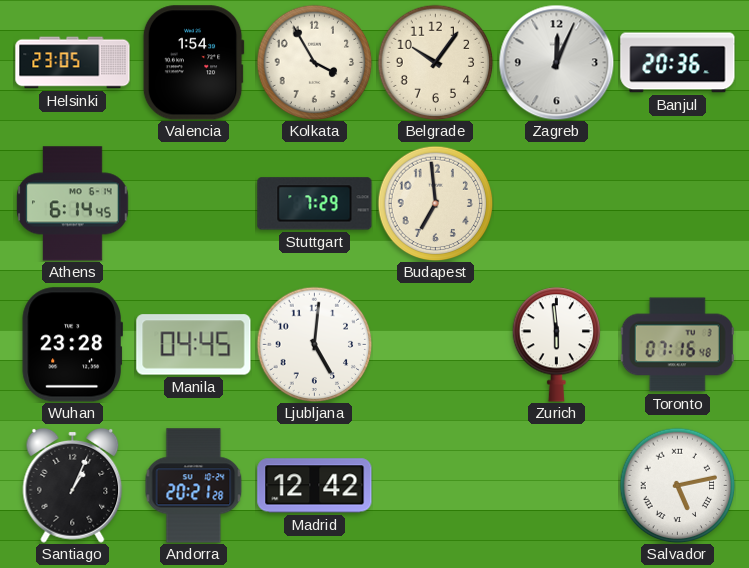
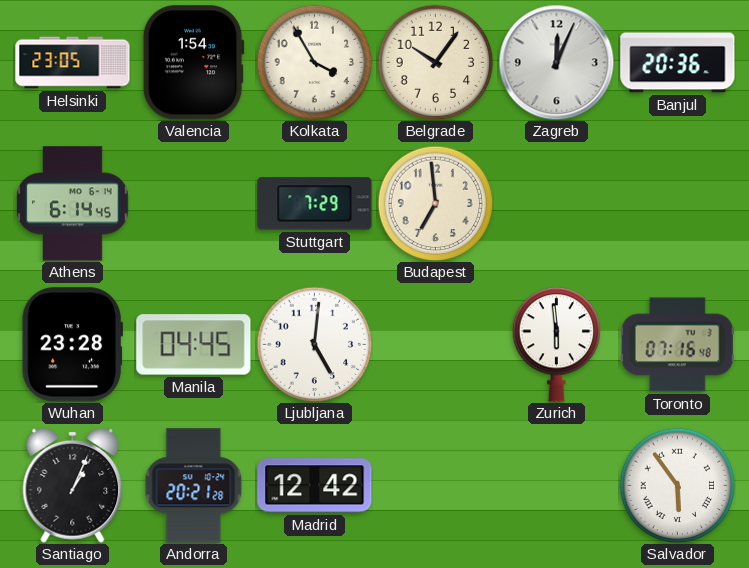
Salvador: 5:13 -> 5:54
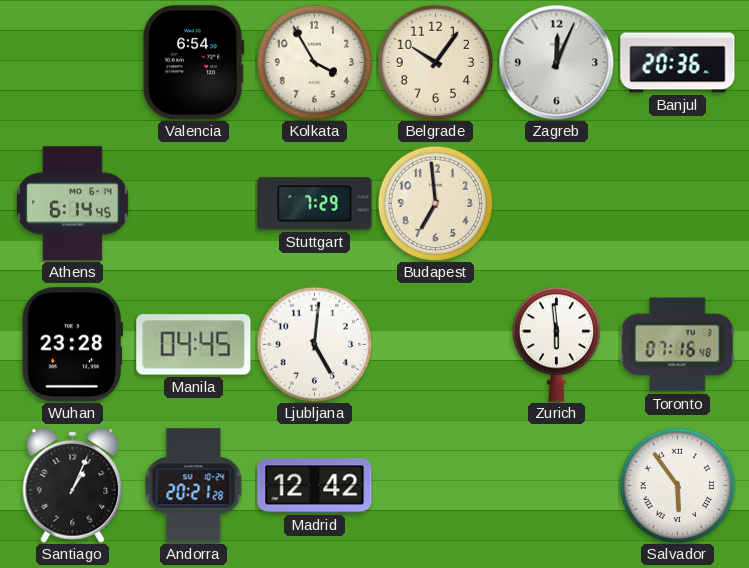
Helsinki: 23:05 -> none
Valencia: 1:54 -> 6:54
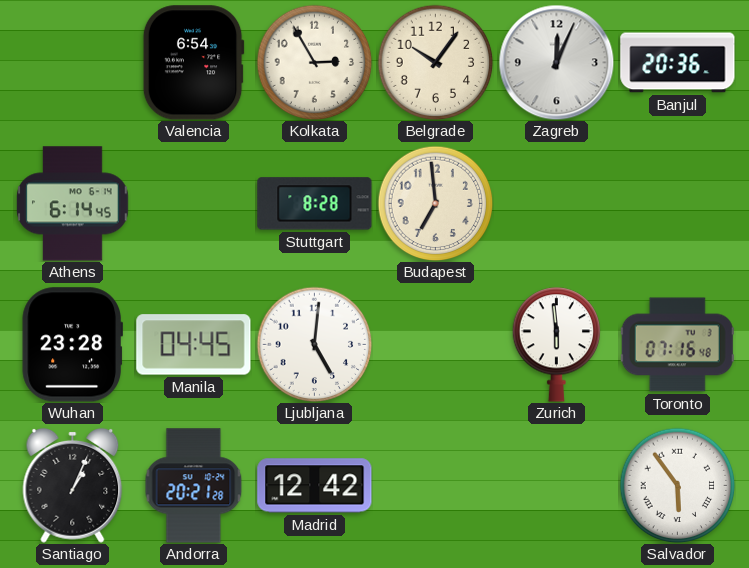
Kolkata: 3:55 -> 2:55
Stuttgart: 7:29 -> 8:28
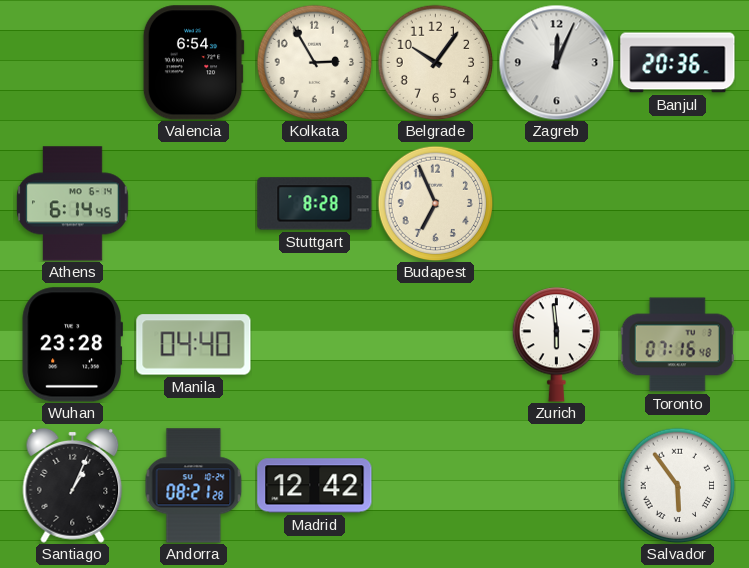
Budapest: 6:59 -> 6:56
Manila: 04:45 -> 04:40
Ljubljana: 5:01 -> none
Andorra: 20:21 -> 08:21
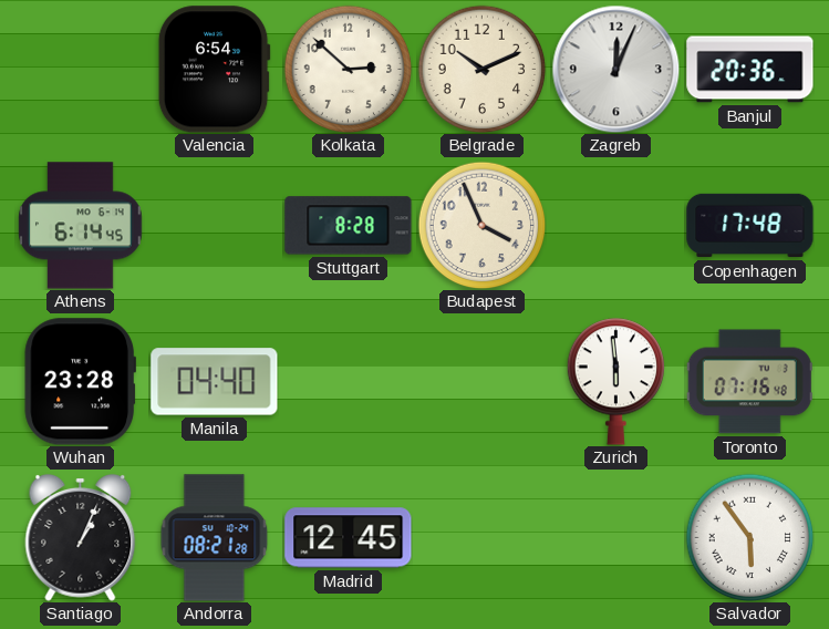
Kolkata: 2:55 -> 2:52
Belgrade: 10:06 -> 10:11
Budapest: 6:56 -> 3:56
Copenhagen: none -> 17:48
Madrid: 12:42 -> 12:45
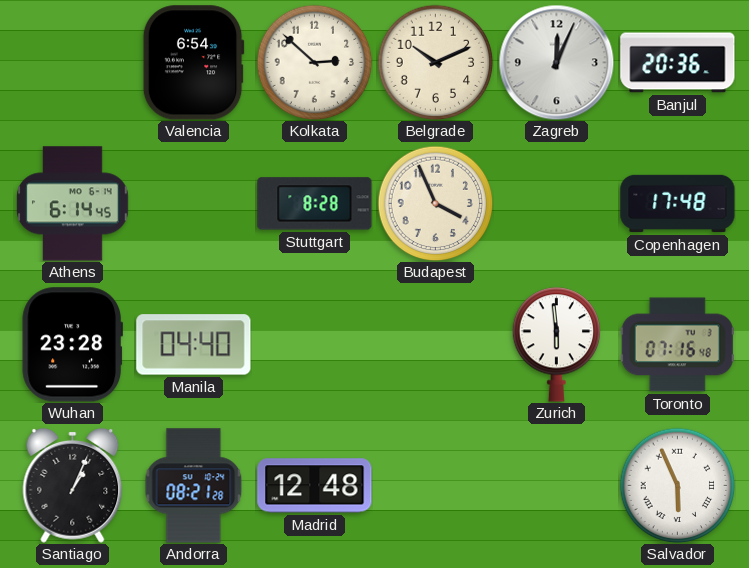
Madrid: 12:45 -> 12:48
Salvador: 5:54 -> 5:56
